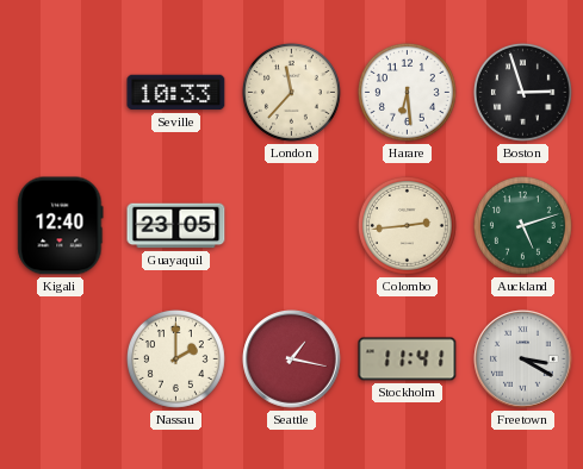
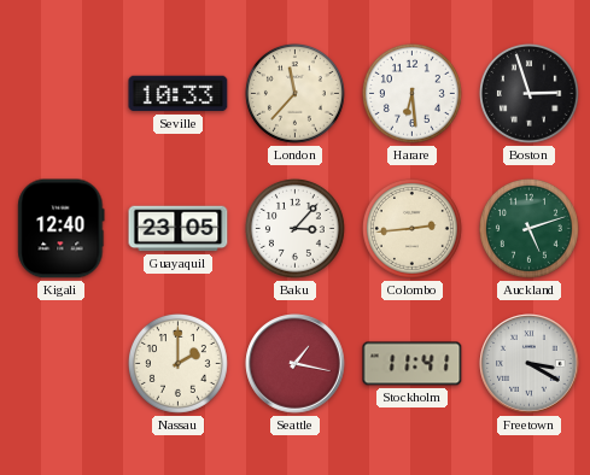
Baku: none -> 3:07
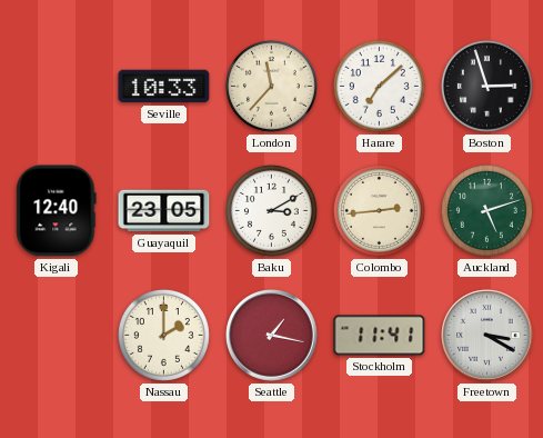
Harare: 6:29 -> 7:08
Baku: 3:07 -> 3:10
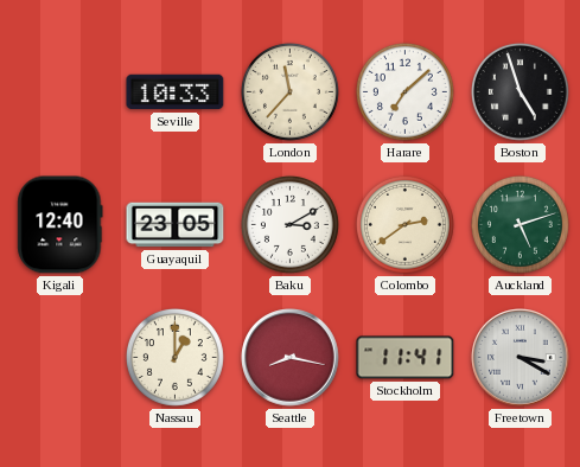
Boston: 2:57 -> 4:57
Colombo: 2:44 -> 2:39
Nassau: 2:00 -> 1:00
Seattle: 1:17 -> 8:17
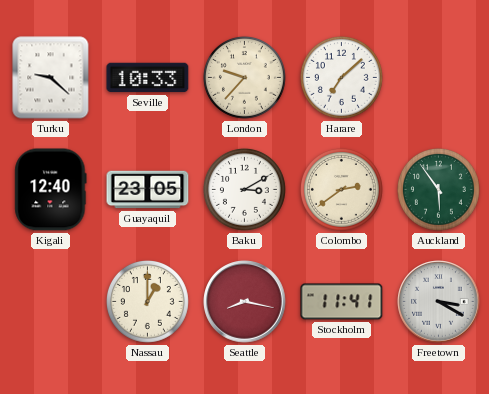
Turku: none -> 9:22
London: 11:37 -> 9:37
Boston: 4:57 -> none
Auckland: 5:12 -> 5:54
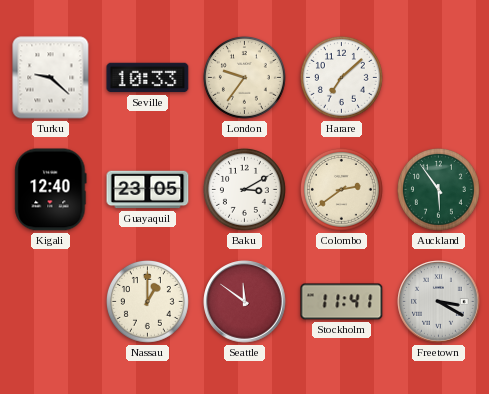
London: 9:37 -> 9:36
Seattle: 8:17 -> 11:51
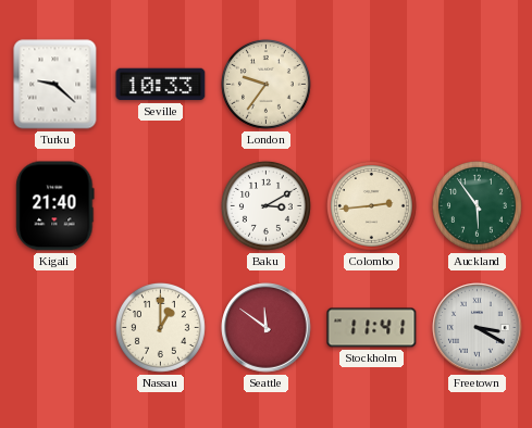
Harare: 7:08 -> none
Kigali: 12:40 -> 21:40
Guayaquil: 23:05 -> none
Colombo: 2:39 -> 2:44
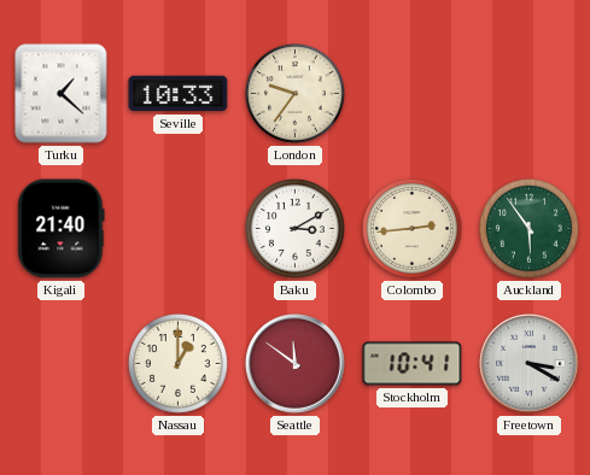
Turku: 9:22 -> 1:22
Stockholm: 11:41 -> 10:41
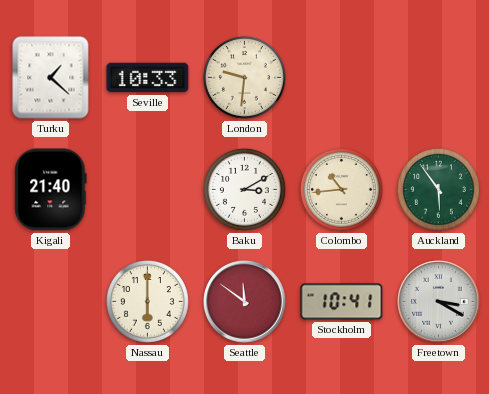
London: 9:36 -> 9:31
Colombo: 2:44 -> 10:44
Nassau: 1:00 -> 6:00
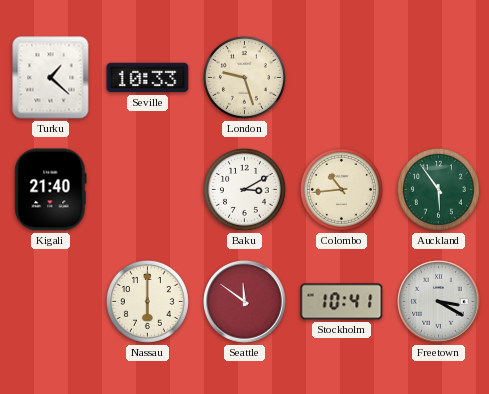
London: 9:31 -> 9:27
